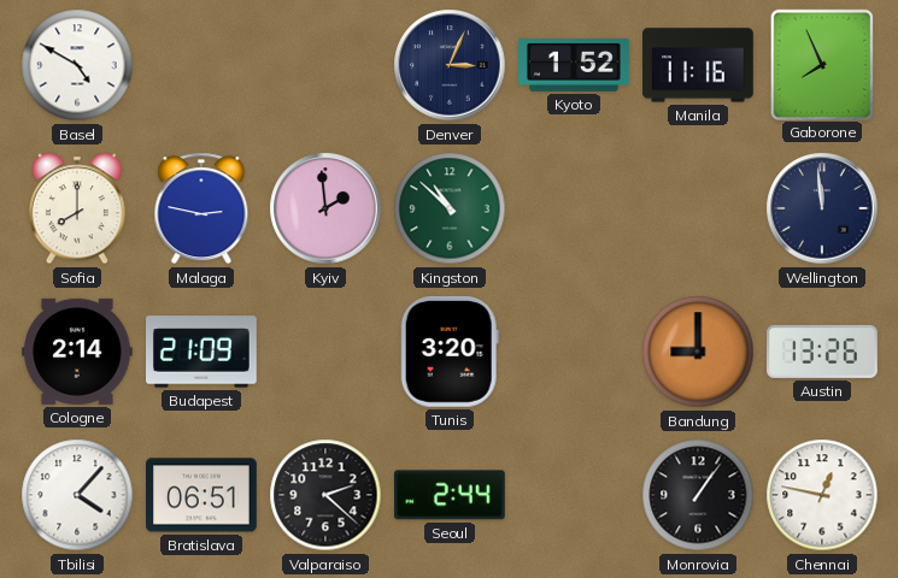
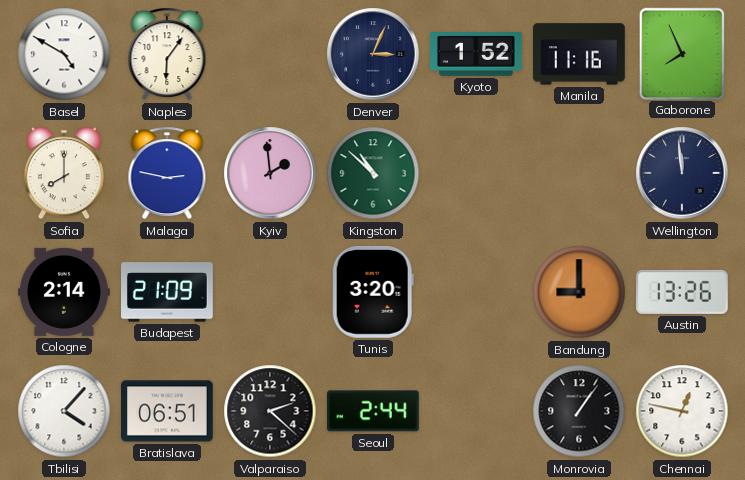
Naples: none -> 6:06
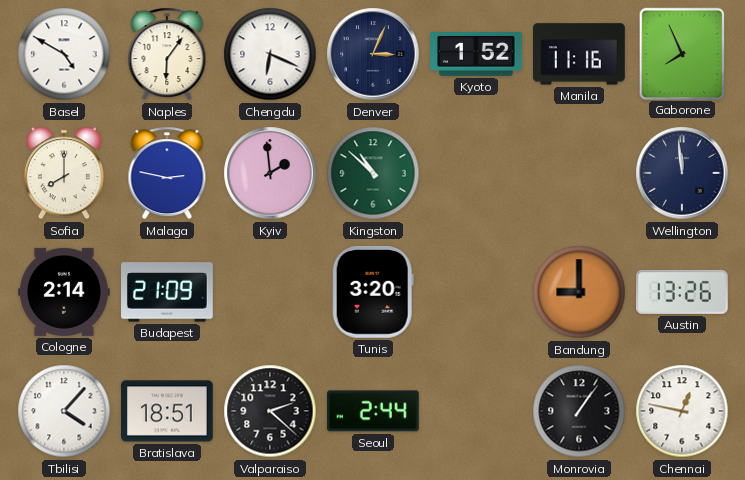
Chengdu: none -> 6:19
Bratislava: 06:51 -> 18:51
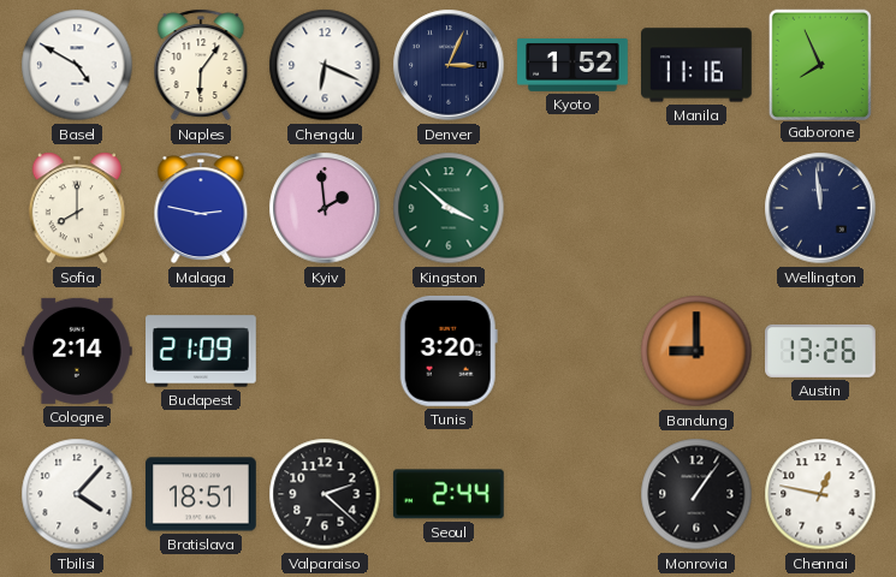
Kingston: 10:52 -> 3:52
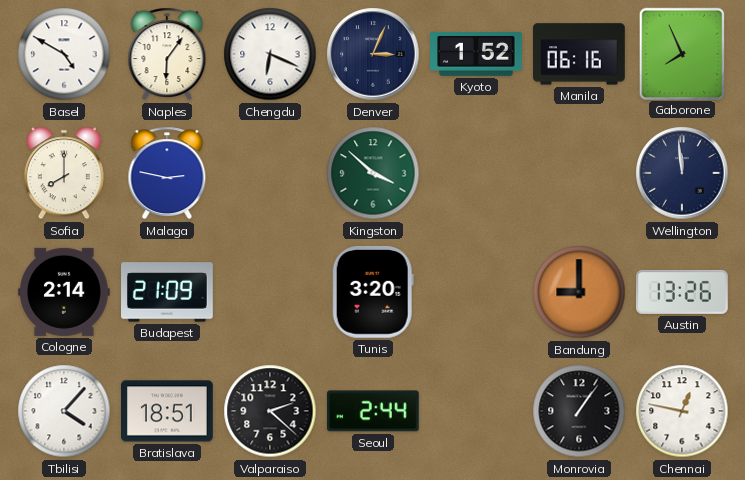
Manila: 11:16 -> 06:16
Kyiv: 1:59 -> none
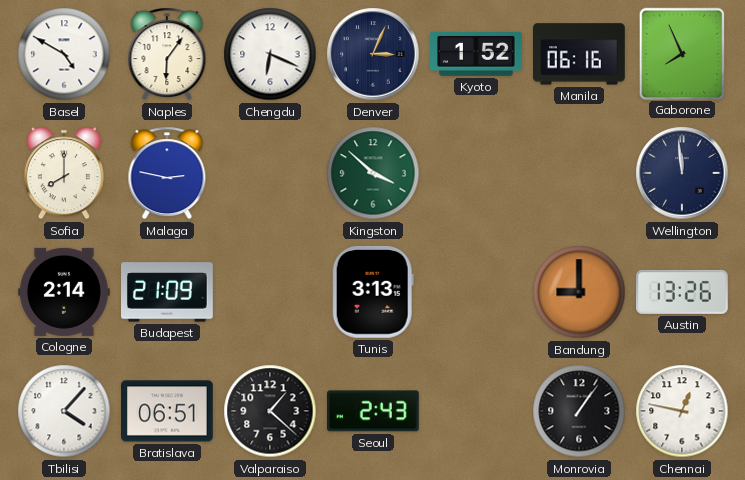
Tunis: 3:20 -> 3:13
Bratislava: 18:51 -> 06:51
Valparaiso: 2:22 -> 1:22
Seoul: 2:44 -> 2:43
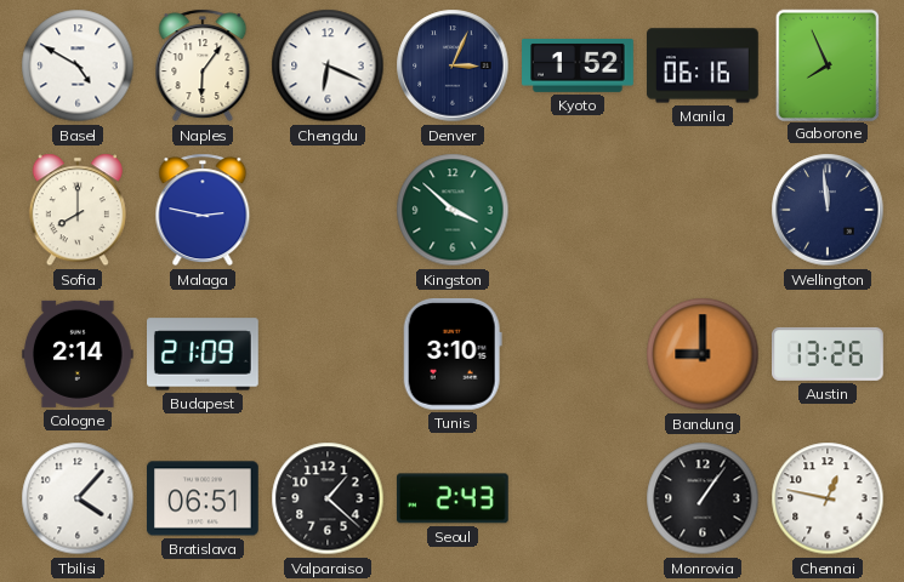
Tunis: 3:13 -> 3:10
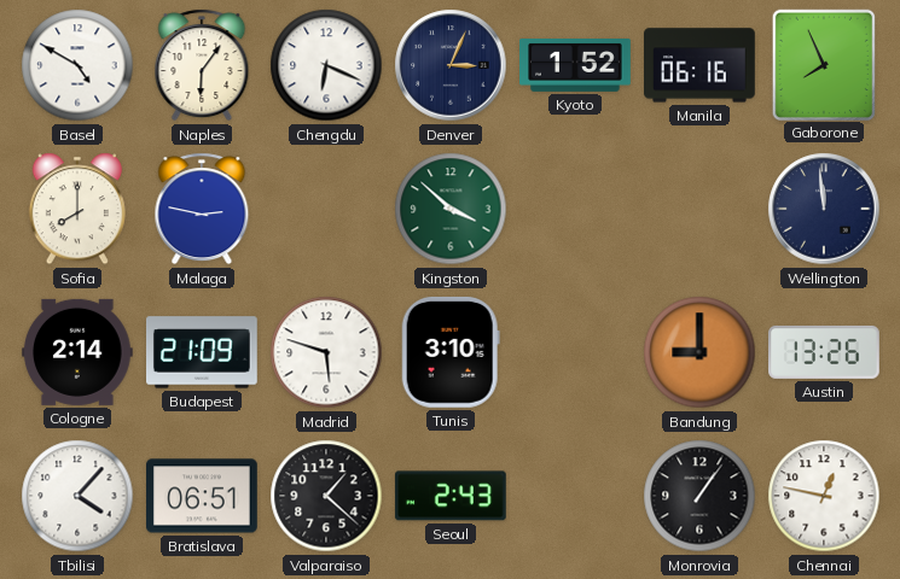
Madrid: none -> 5:48
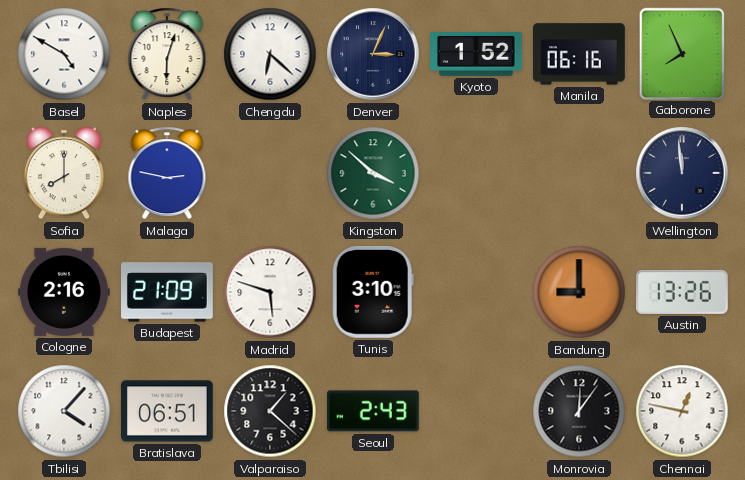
Naples: 6:06 -> 6:03
Chengdu: 6:19 -> 6:22
Cologne: 2:14 -> 2:16
Monrovia: 1:06 -> 12:06
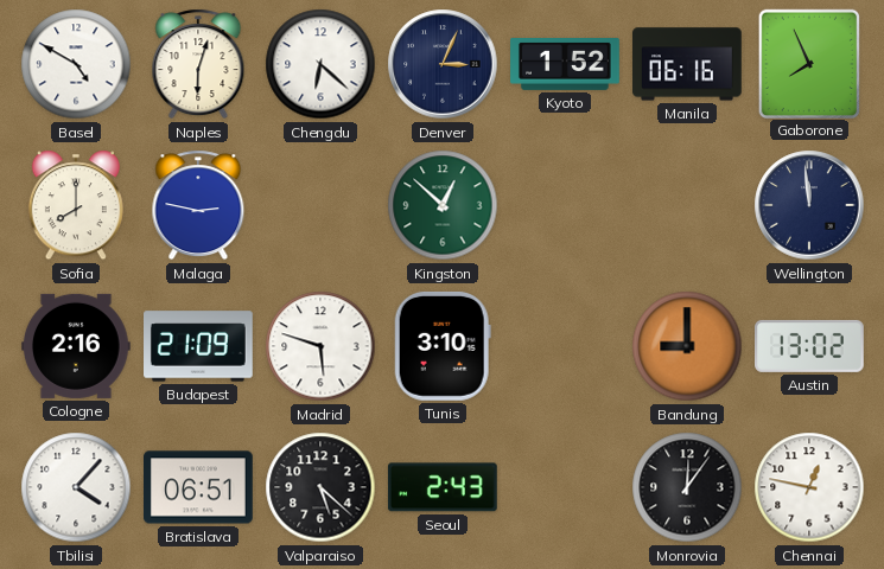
Kingston: 3:52 -> 12:52
Austin: 13:26 -> 13:02
Valparaiso: 1:22 -> 5:22
